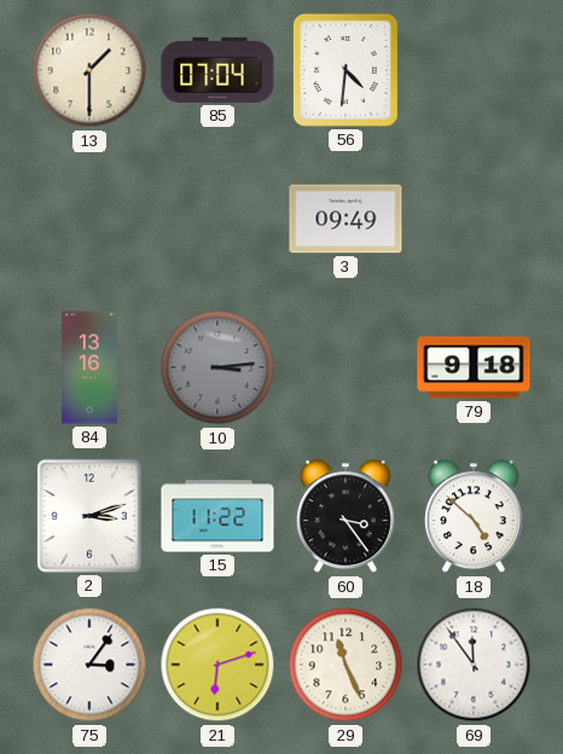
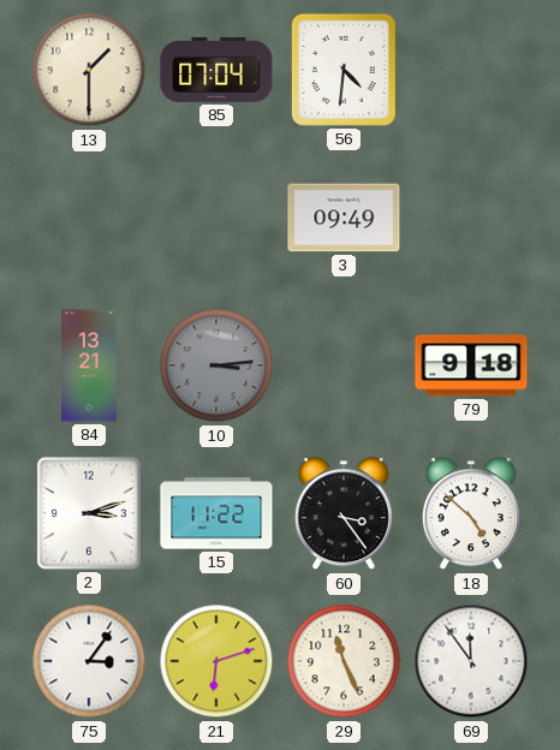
84: 13:16 -> 13:21
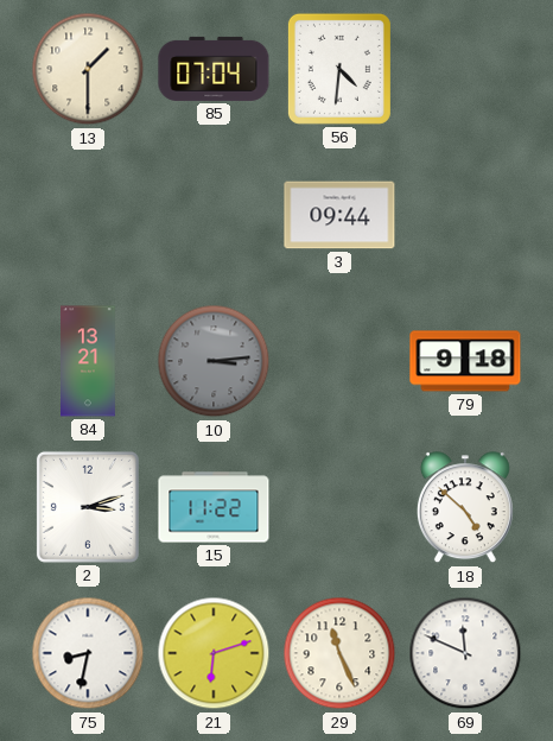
3: 09:49 -> 09:44
60: 3:24 -> none
75: 3:06 -> 8:32
69: 11:54 -> 11:49
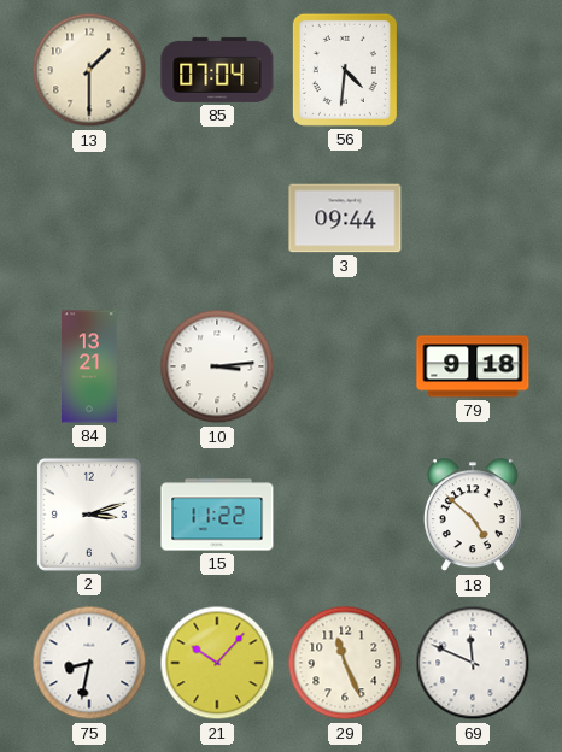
10 dial: grey -> white
21: 6:12 -> 10:07
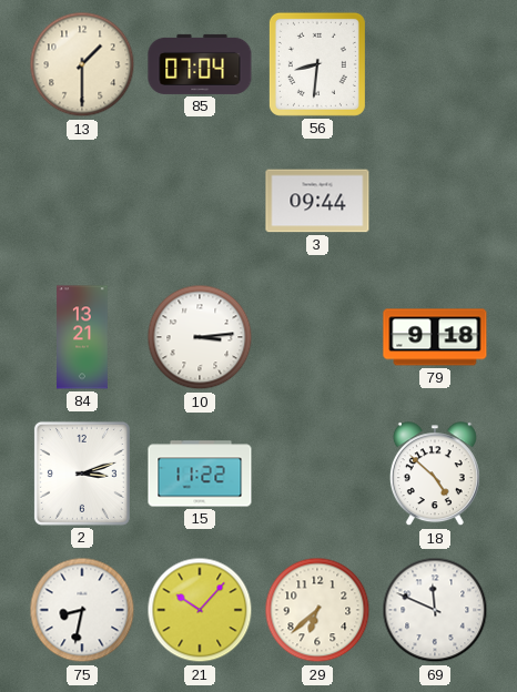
56: 4:31 -> 8:31
29: 11:26 -> 6:38
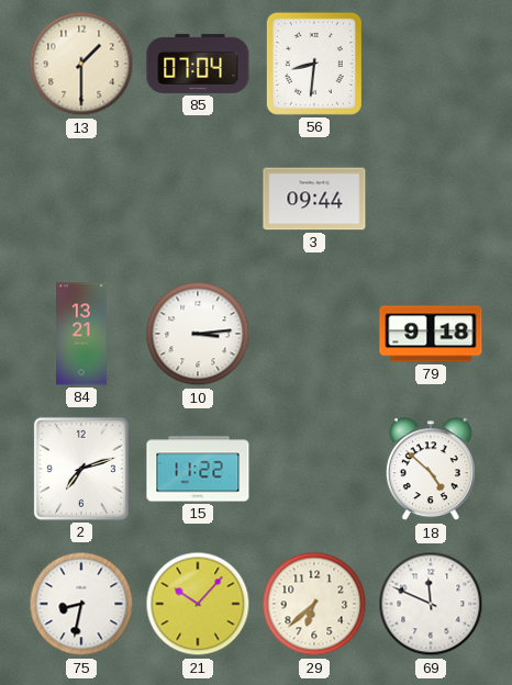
2: 3:12 -> 7:12
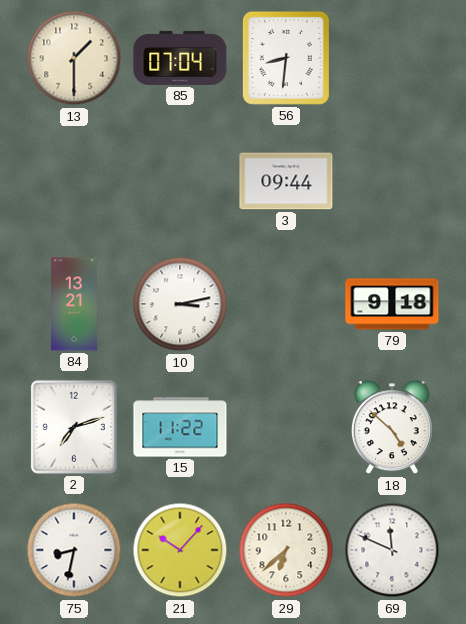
10: 3:14 -> 3:13
